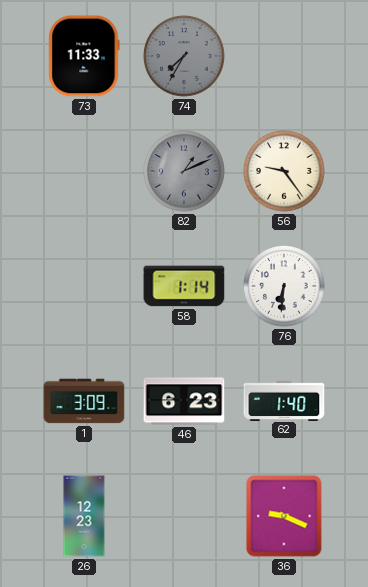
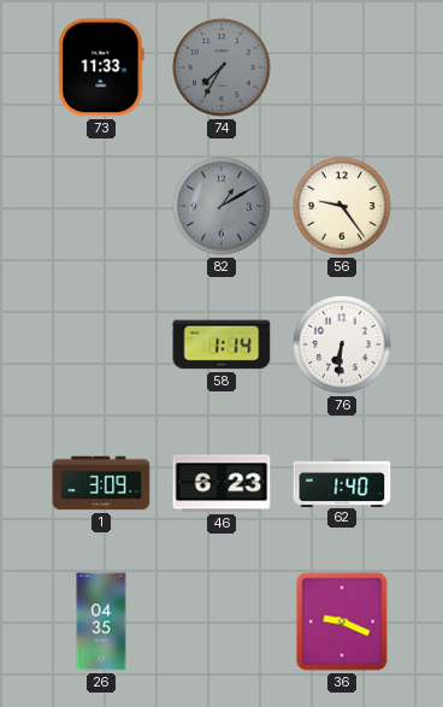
82: 1:11 -> 1:10
26: 12:23 -> 04:35
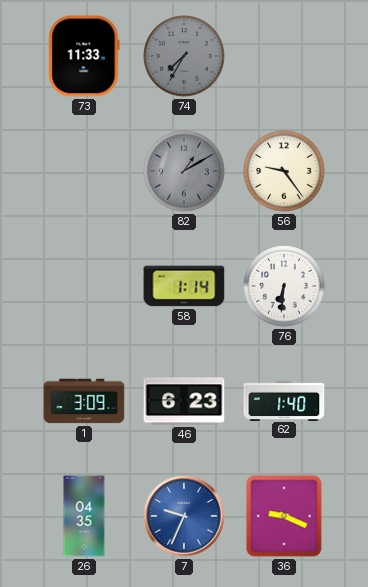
7: none -> 9:34
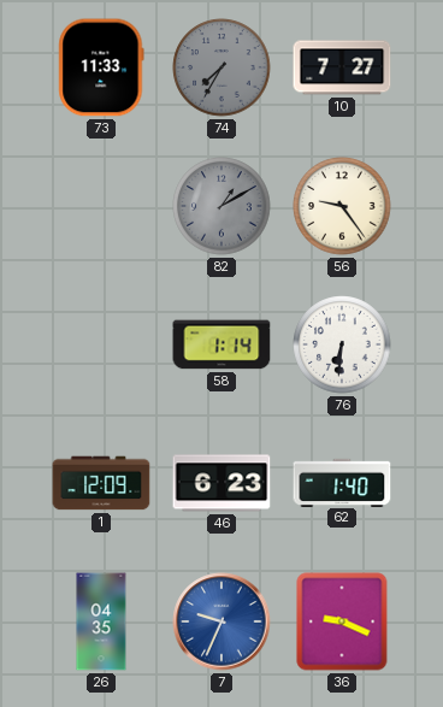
10: none -> 7:27
1: 3:09 -> 12:09
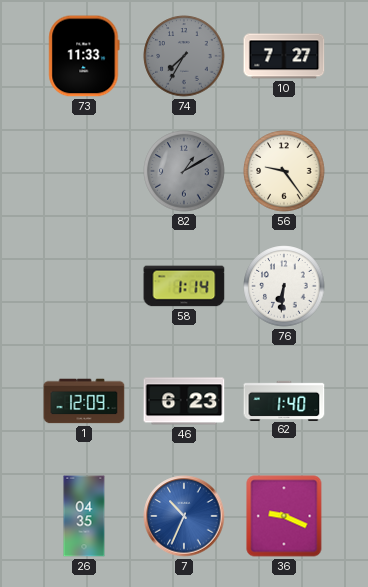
7: 9:34 -> 10:34
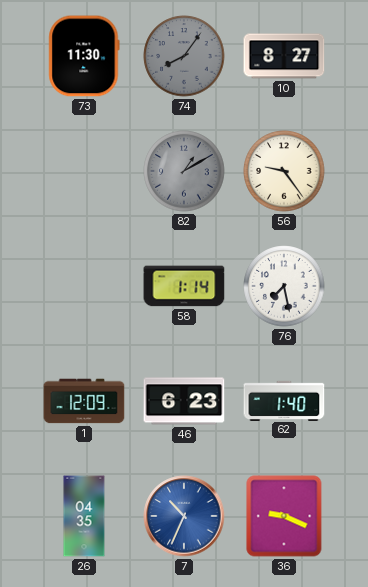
73: 11:33 -> 11:30
74: 7:35 -> 8:06
10: 7:27 -> 8:27
76: 6:31 -> 7:28
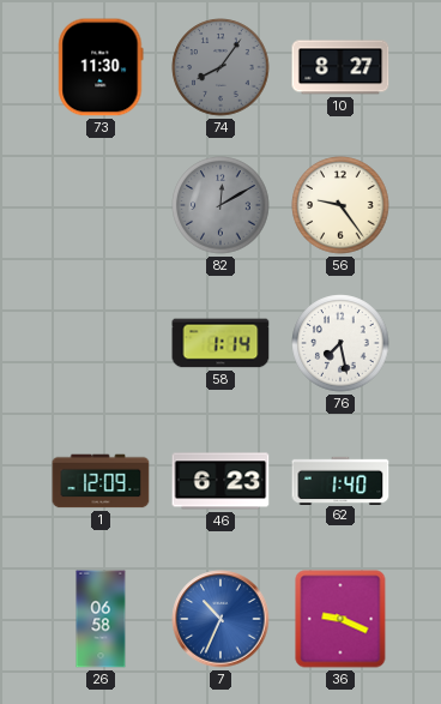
82: 1:10 -> 12:10
26: 04:35 -> 06:58
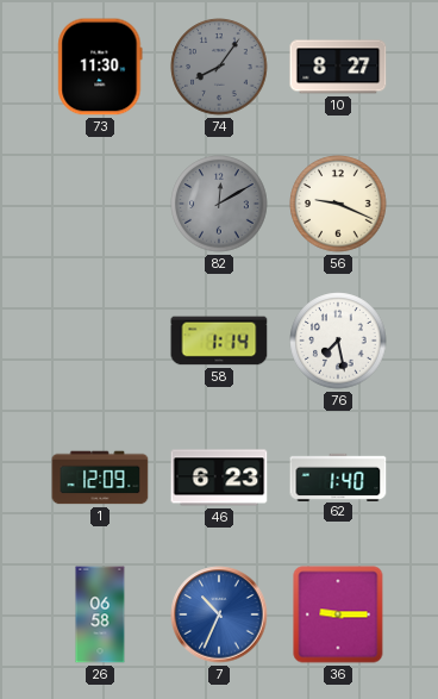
56: 9:24 -> 9:19
36: 9:19 -> 9:15
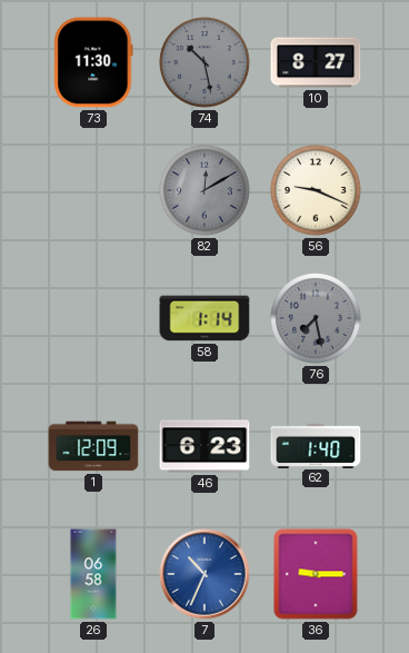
74: 8:06 -> 10:28
76 dial: white -> grey
